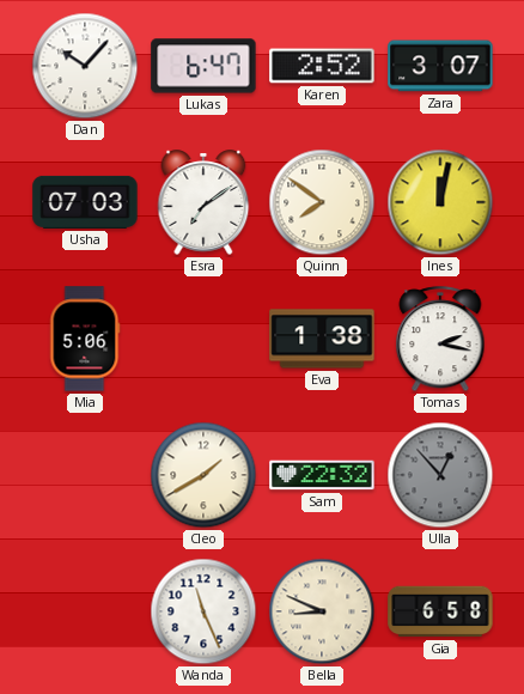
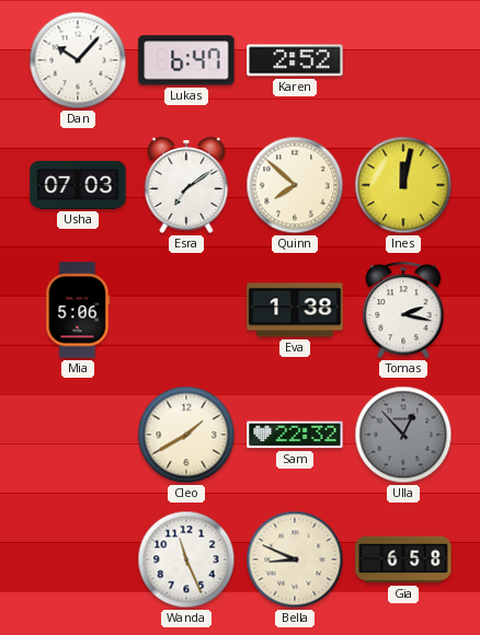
Zara: 3:07 -> none
Quinn: 7:51 -> 7:52
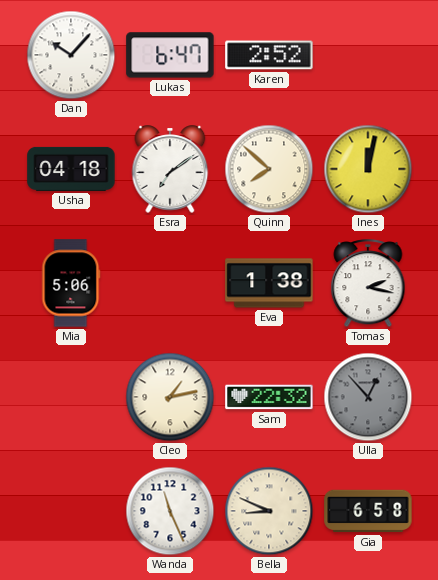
Usha: 07:03 -> 04:18
Cleo: 1:40 -> 1:13
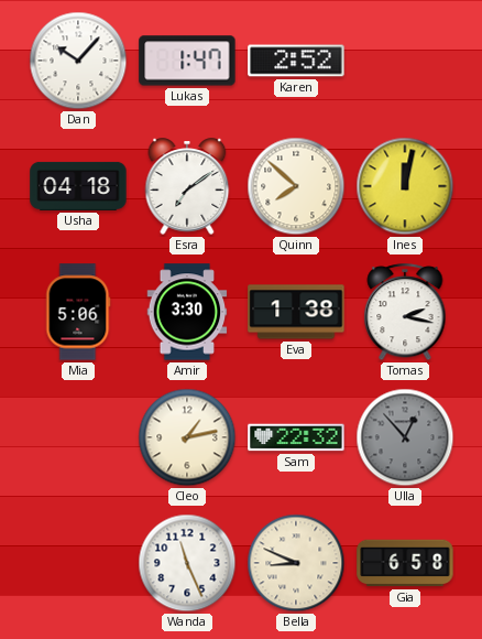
Lukas: 6:47 -> 1:47
Amir: none -> 3:30
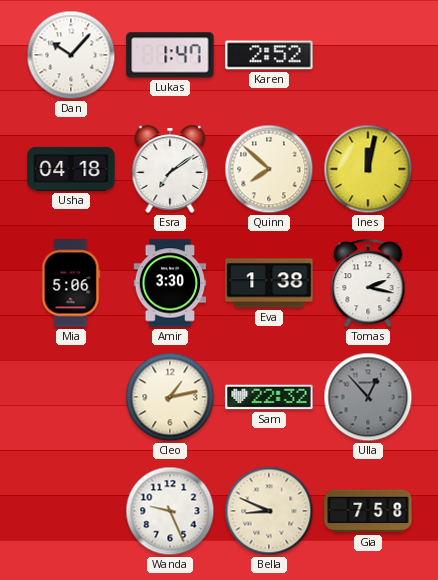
Wanda: 11:26 -> 9:26
Gia: 6:58 -> 7:58
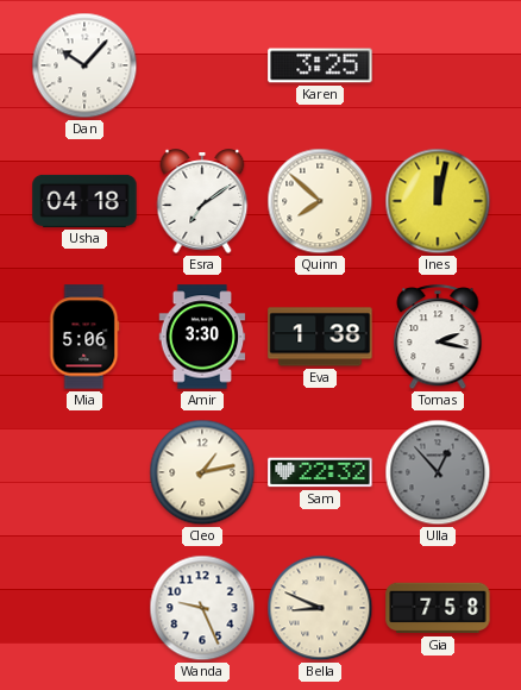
Lukas: 1:47 -> none
Karen: 2:52 -> 3:25
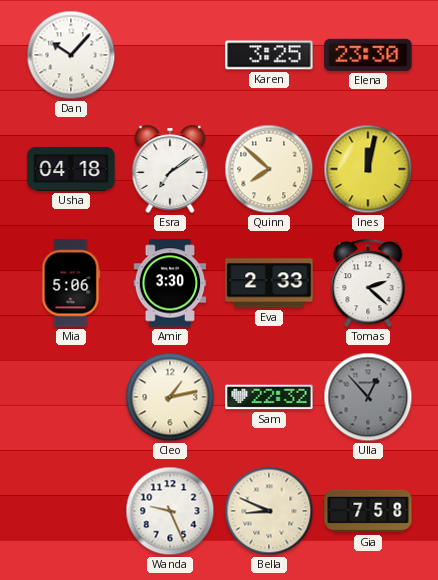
Elena: none -> 23:30
Eva: 1:38 -> 2:33
Tomas: 2:17 -> 2:22
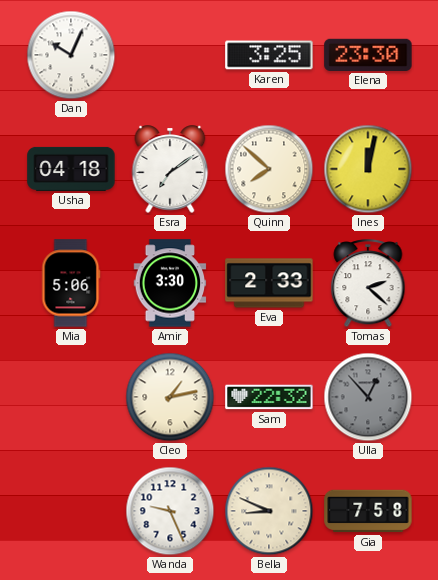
Dan: 10:07 -> 10:04
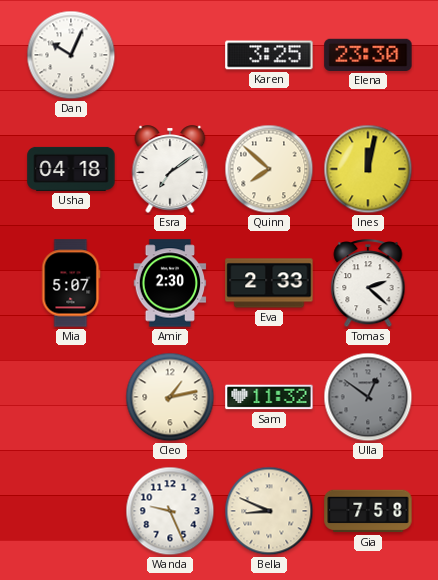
Mia: 5:06 -> 5:07
Amir: 3:30 -> 2:30
Sam: 22:32 -> 11:32
Ulla: 12:53 -> 12:51
